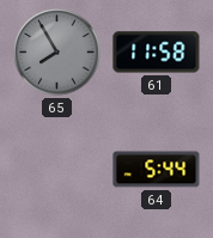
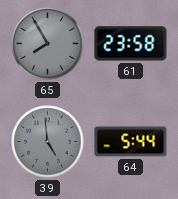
61: 11:58 -> 23:58
39: none -> 4:59
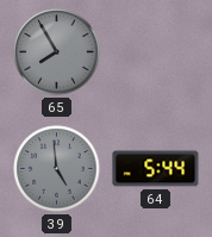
61: 23:58 -> none
